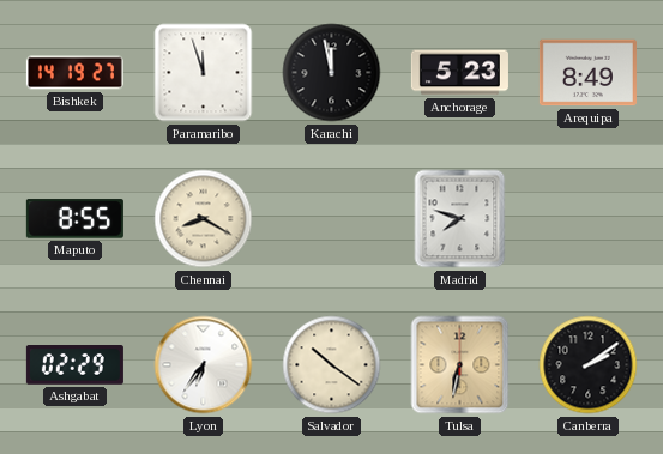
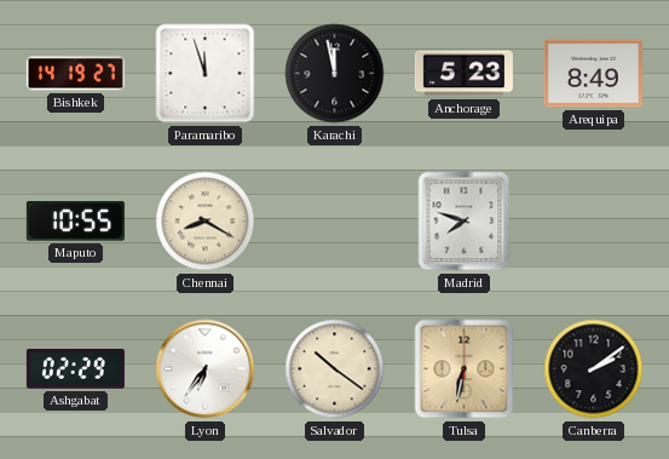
Maputo: 8:55 -> 10:55
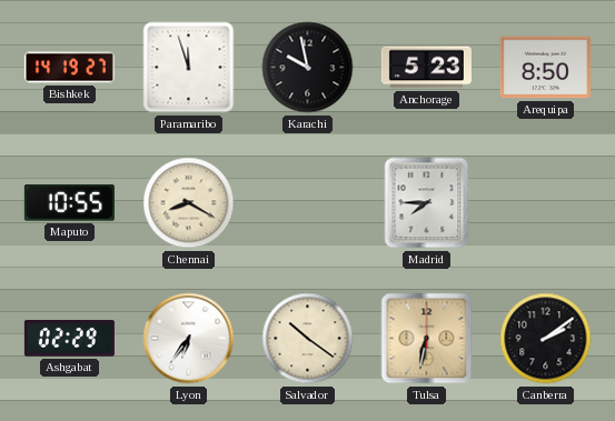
Karachi: 11:58 -> 9:58
Arequipa: 8:49 -> 8:50
Madrid: 7:48 -> 7:45
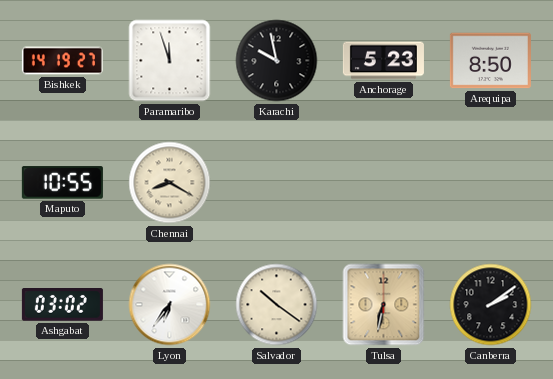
Madrid: 7:45 -> none
Ashgabat: 02:29 -> 03:02
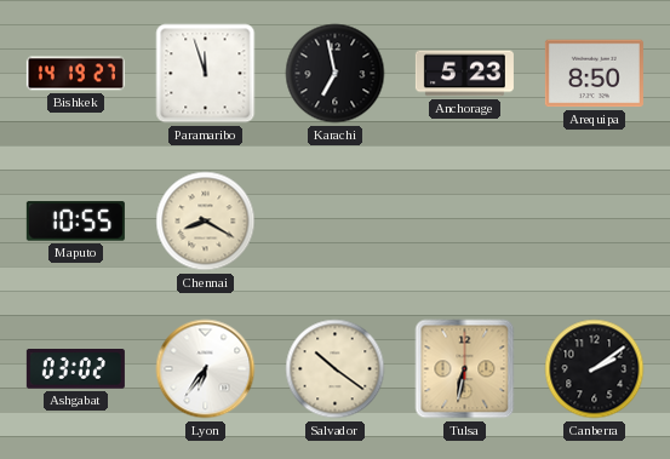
Karachi: 9:58 -> 6:58
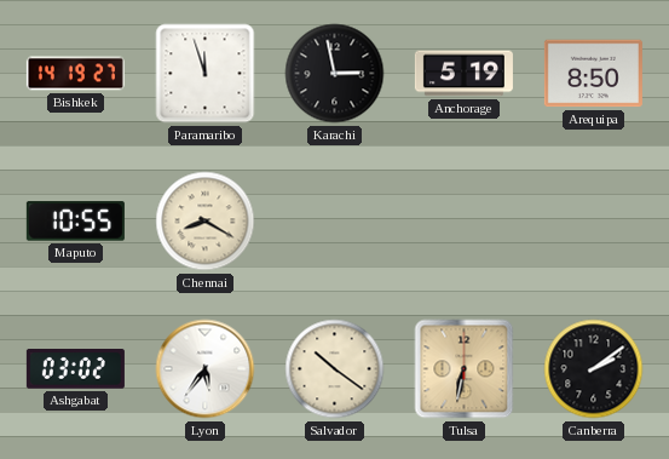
Karachi: 6:58 -> 2:58
Anchorage: 5:23 -> 5:19
Lyon: 6:36 -> 5:36
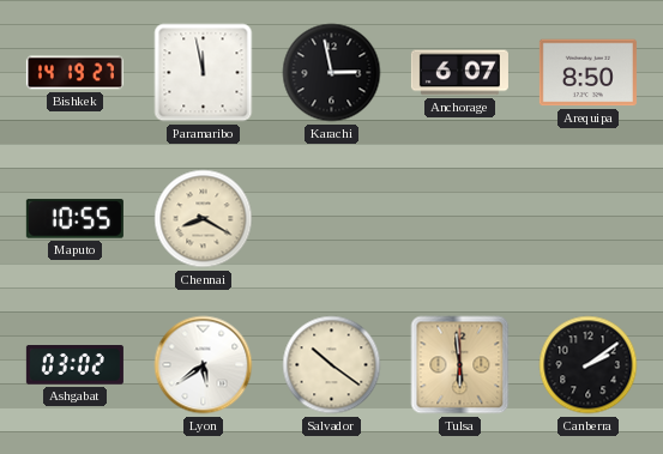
Paramaribo: 11:57 -> 11:58
Anchorage: 5:19 -> 6:07
Lyon: 5:36 -> 5:39
Tulsa: 6:32 -> 5:59
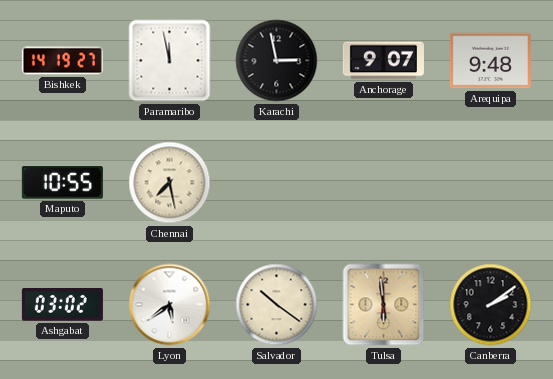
Anchorage: 6:07 -> 9:07
Arequipa: 8:50 -> 9:48
Chennai: 8:20 -> 7:28
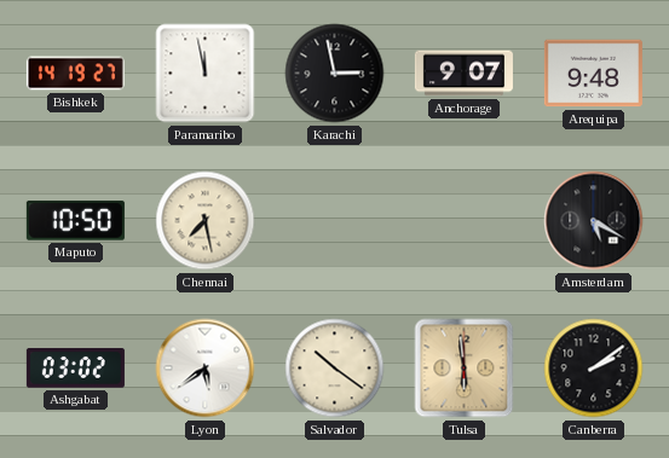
Maputo: 10:55 -> 10:50
Amsterdam: none -> 5:20
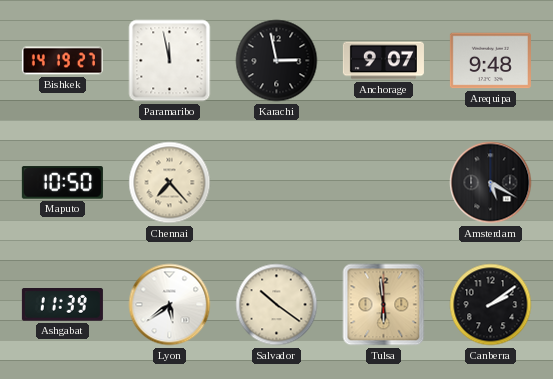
Chennai: 7:28 -> 7:23
Ashgabat: 03:02 -> 11:39
